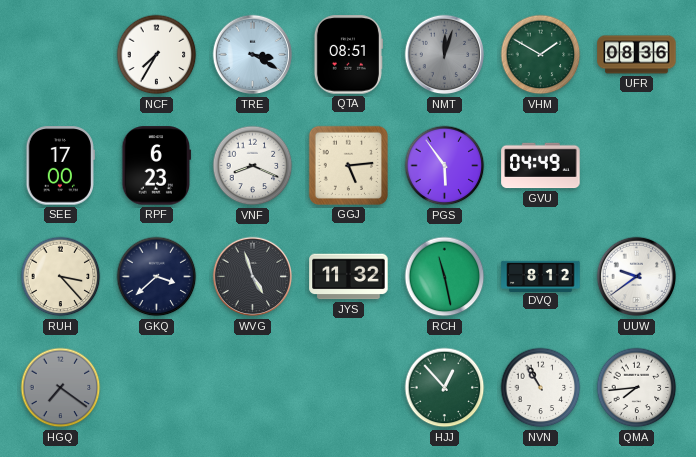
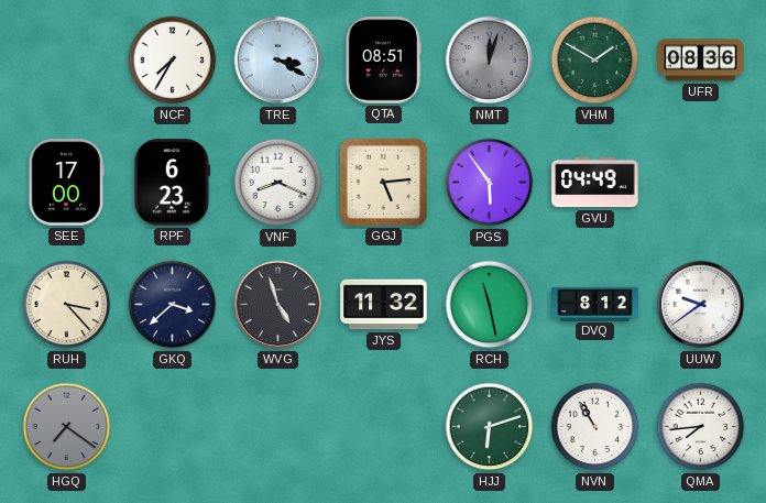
HJJ: 12:53 -> 6:12
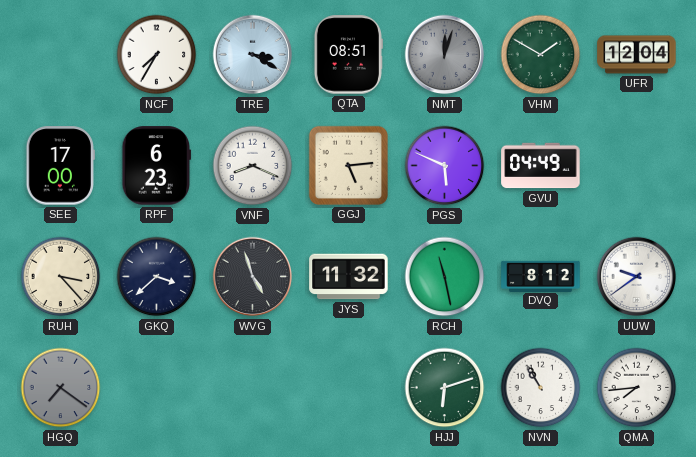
UFR: 08:36 -> 12:04
PGS: 5:54 -> 5:49
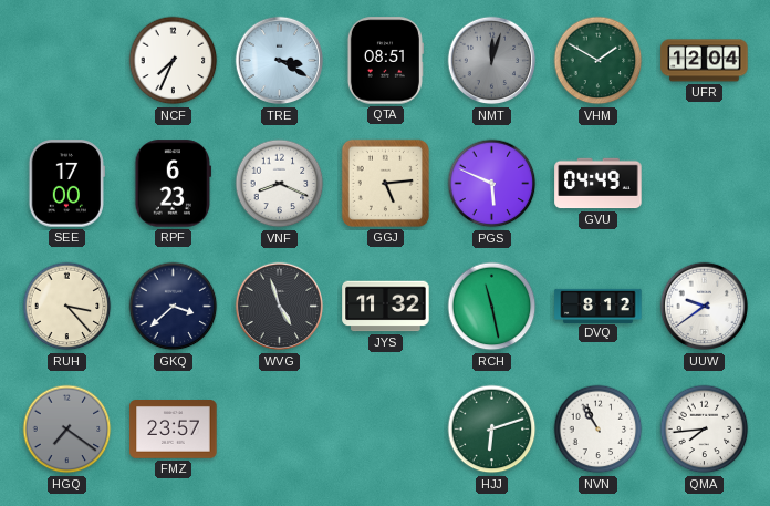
NCF: 7:35 -> 7:34
FMZ: none -> 23:57
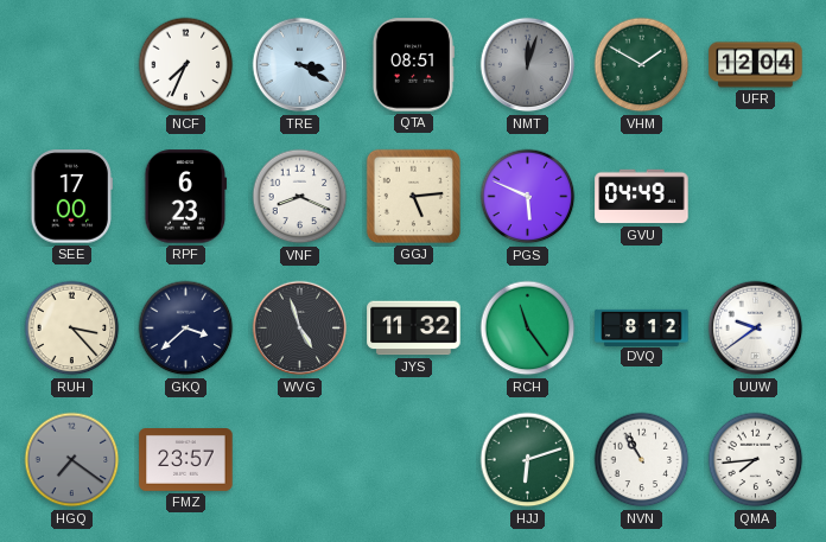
RCH: 11:28 -> 11:24
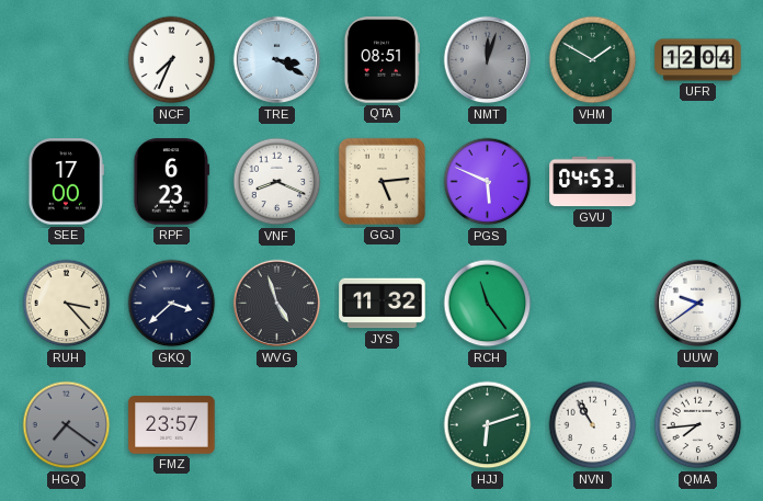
GVU: 04:49 -> 04:53
DVQ: 8:12 -> none
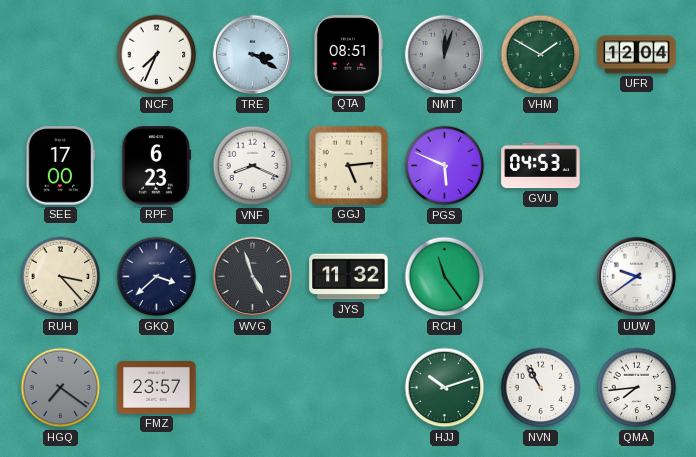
HJJ: 6:12 -> 10:12
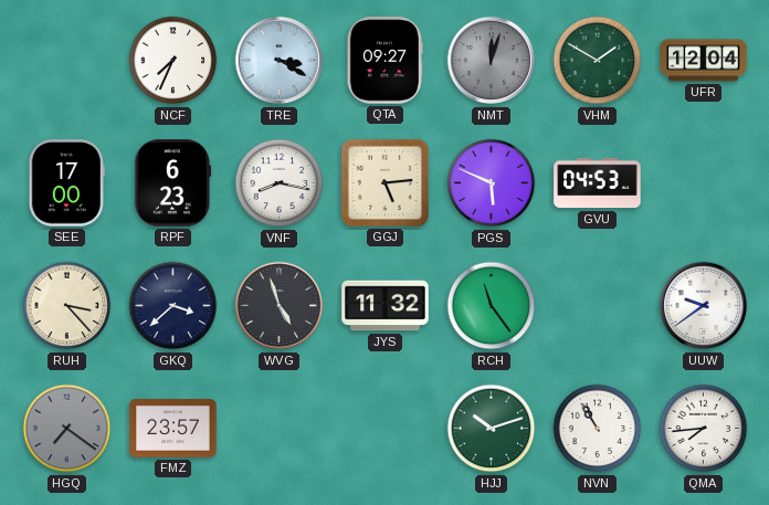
QTA: 08:51 -> 09:27
VNF: 8:19 -> 8:17
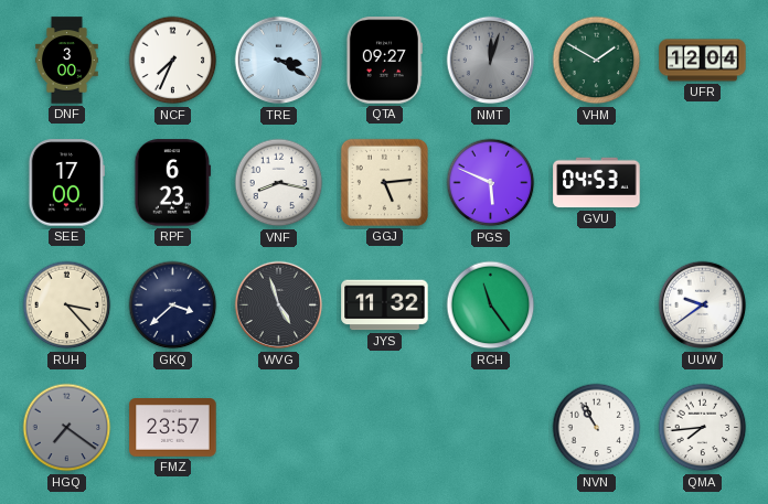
DNF: none -> 3:00
HJJ: 10:12 -> none
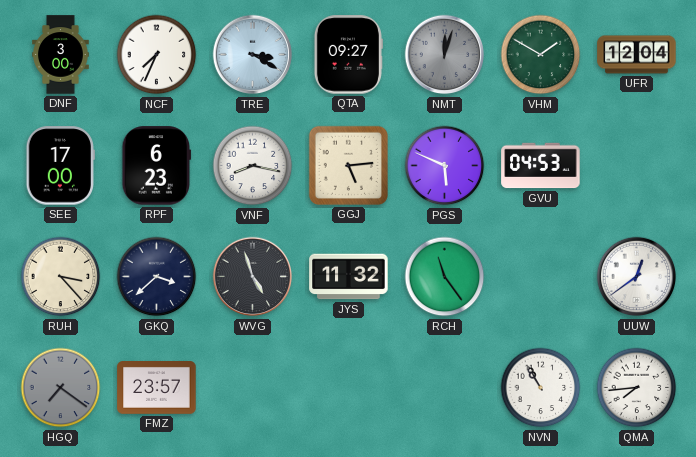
UUW: 9:39 -> 12:39
